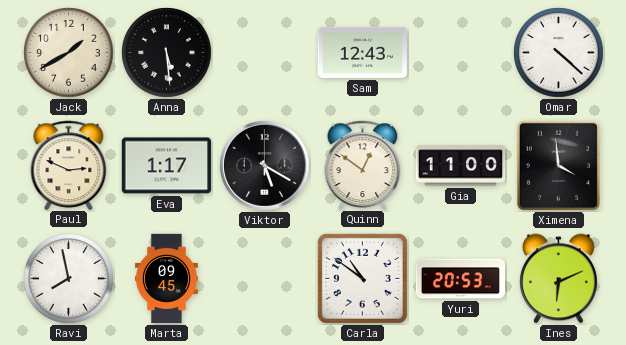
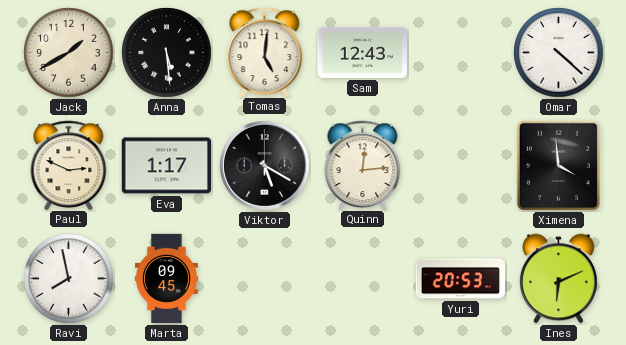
Tomas: none -> 5:01
Quinn: 12:51 -> 12:14
Gia: 11:00 -> none
Carla: 10:51 -> none
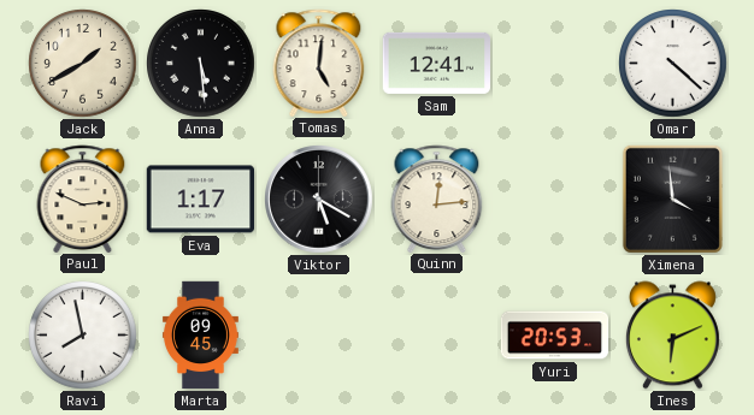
Sam: 12:43 -> 12:41
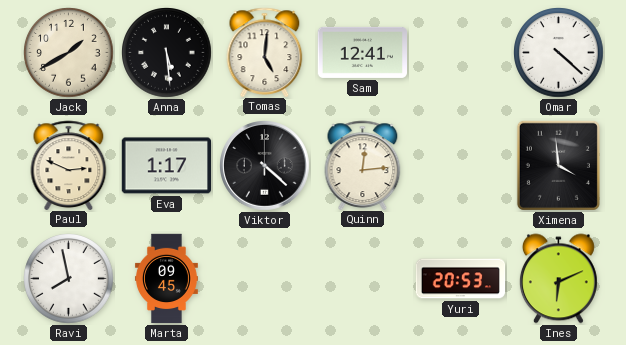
Viktor: 5:20 -> 4:22
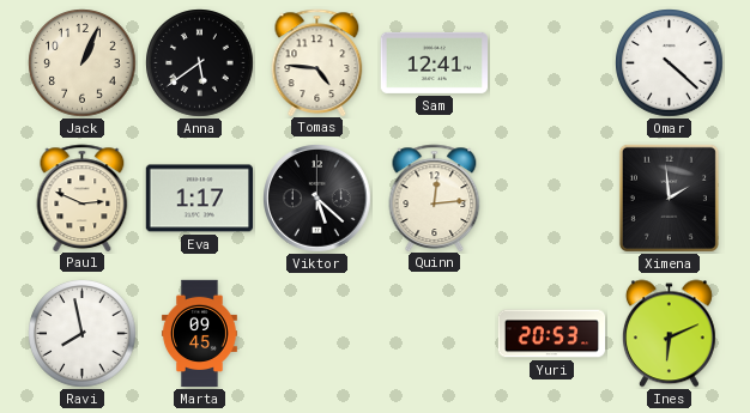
Jack: 1:40 -> 1:04
Anna: 5:29 -> 5:39
Tomas: 5:01 -> 4:46
Viktor: 4:22 -> 5:22
Ximena: 3:59 -> 1:59
